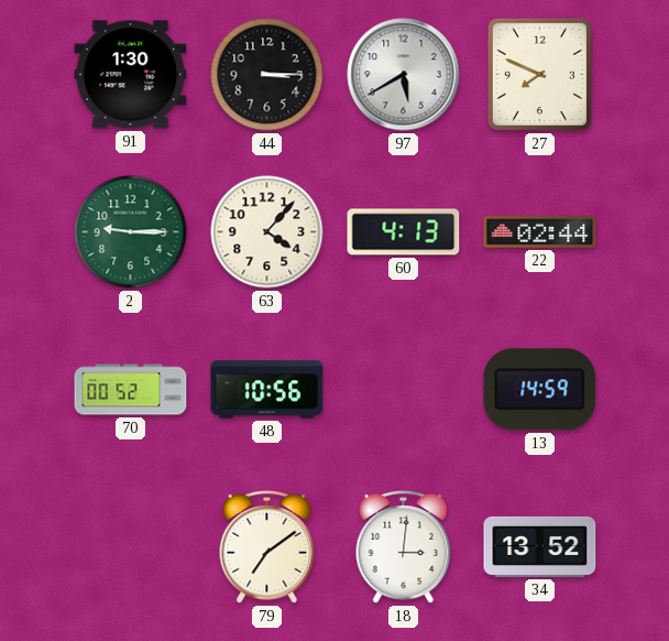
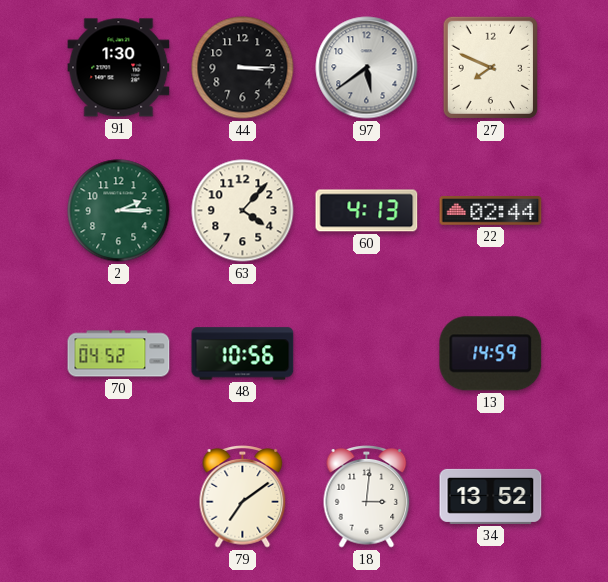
97: 5:40 -> 5:39
2: 9:15 -> 2:15
70: 00:52 -> 04:52
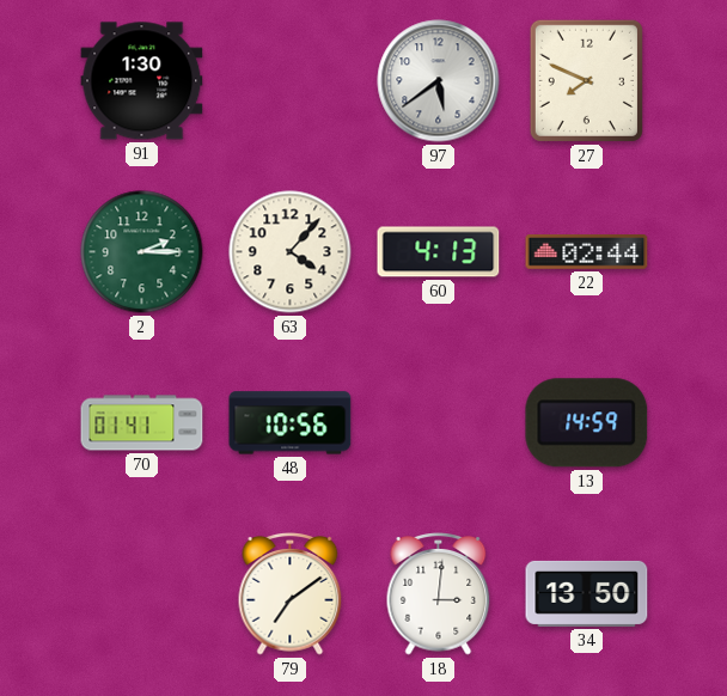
44: 3:15 -> none
70: 04:52 -> 01:41
34: 13:52 -> 13:50
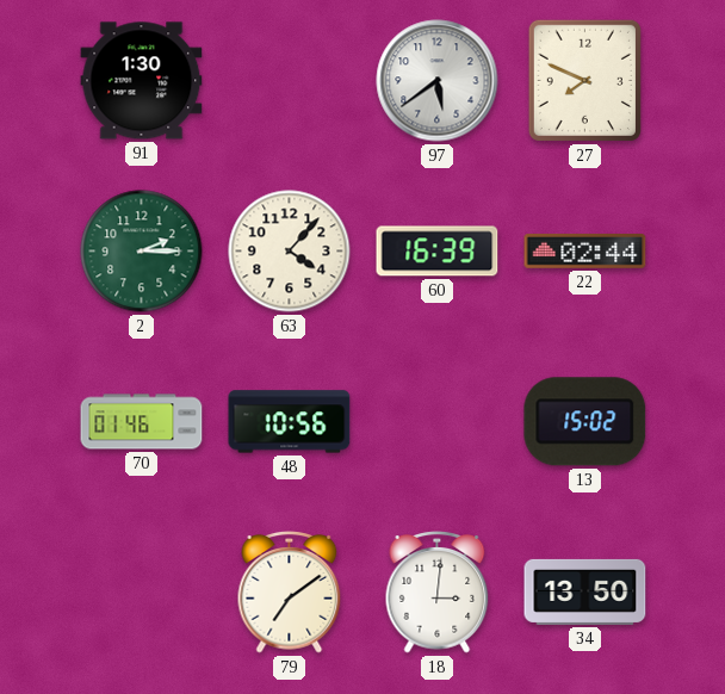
60: 4:13 -> 16:39
70: 01:41 -> 01:46
13: 14:59 -> 15:02
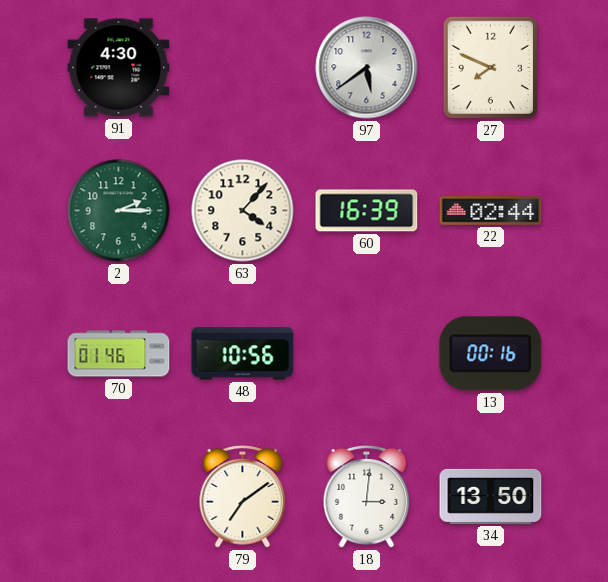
91: 1:30 -> 4:30
13: 15:02 -> 00:16
